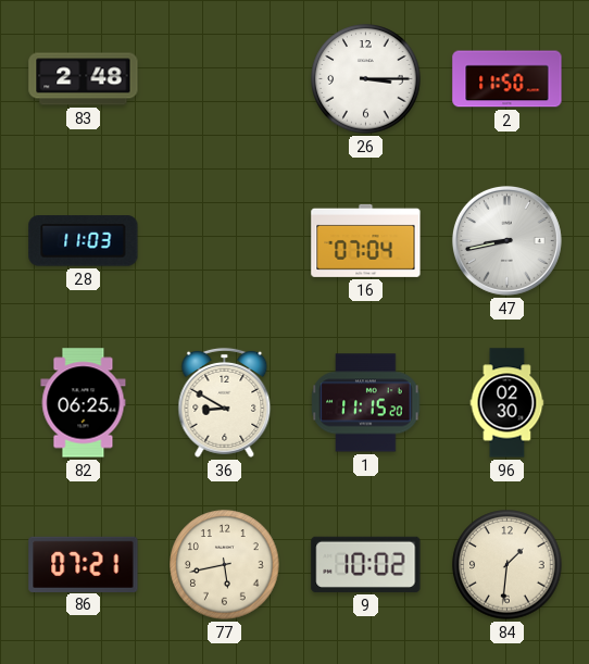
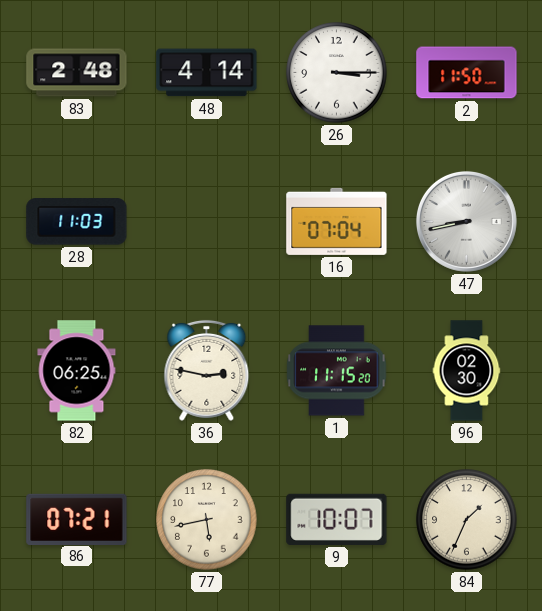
48: none -> 4:14
36: 8:50 -> 2:47
9: 10:02 -> 10:07
84: 1:31 -> 1:34
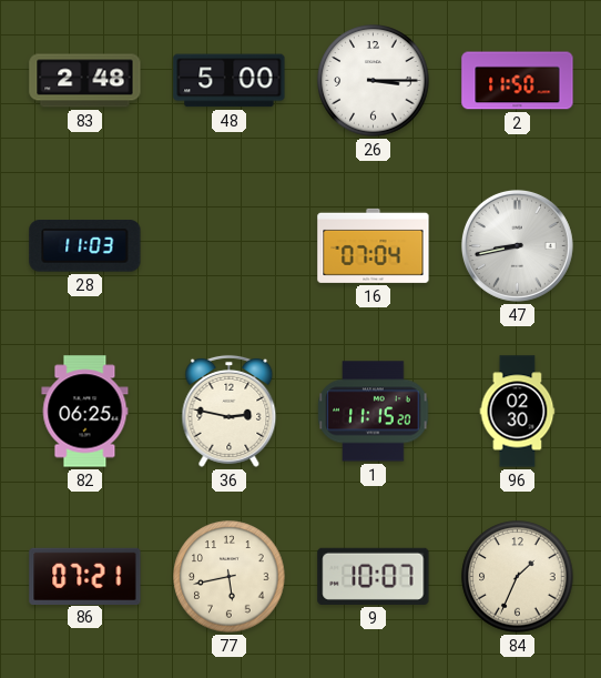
48: 4:14 -> 5:00
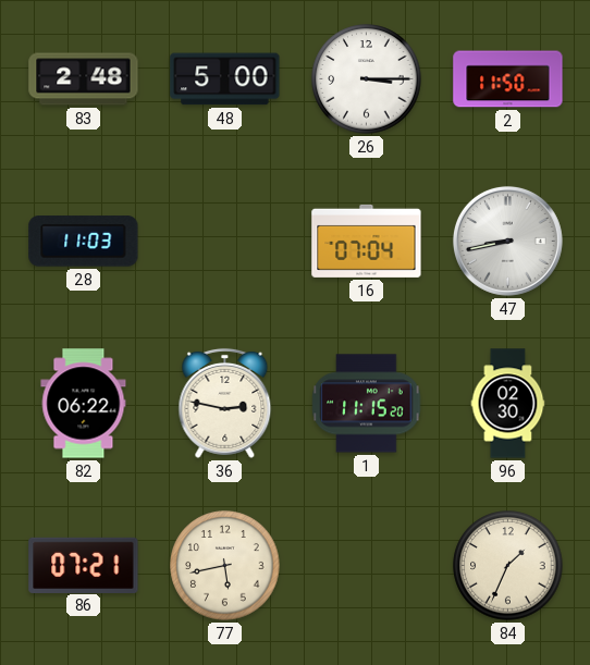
82: 06:25 -> 06:22
9: 10:07 -> none
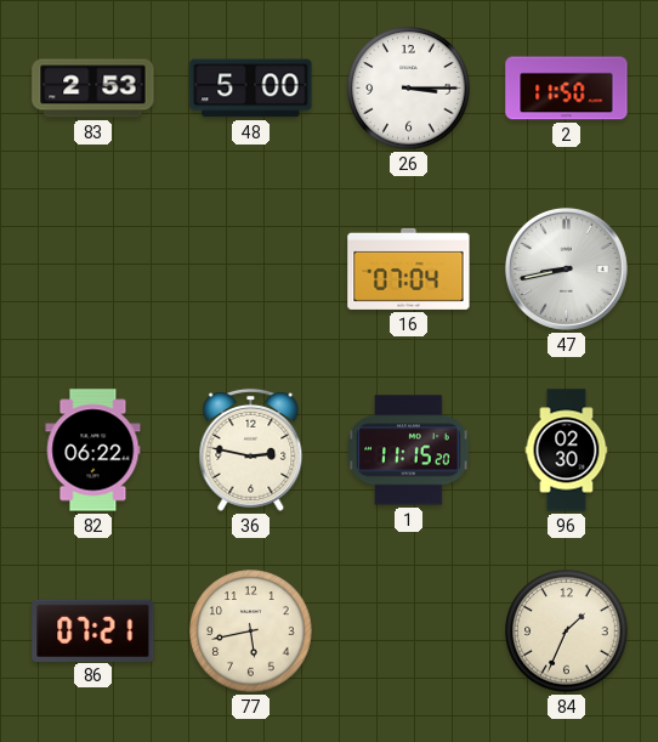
83: 2:48 -> 2:53
28: 11:03 -> none
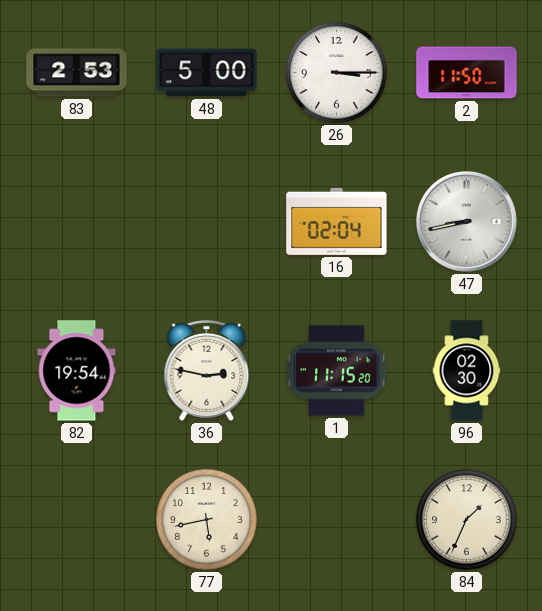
16: 07:04 -> 02:04
82: 06:22 -> 19:54
86: 07:21 -> none
